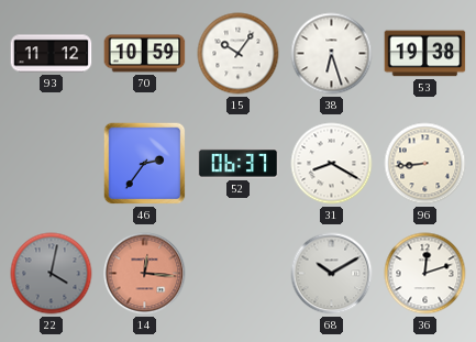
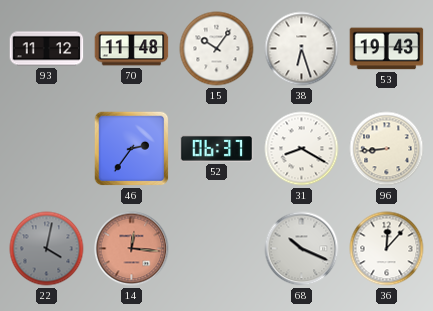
70: 10:59 -> 11:48
53: 19:38 -> 19:43
68: 10:10 -> 10:19
36: 12:12 -> 12:07
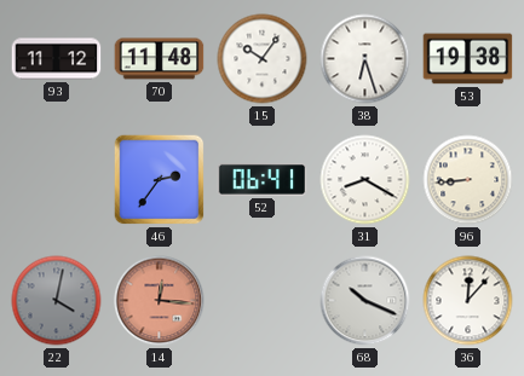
53: 19:43 -> 19:38
52: 06:37 -> 06:41
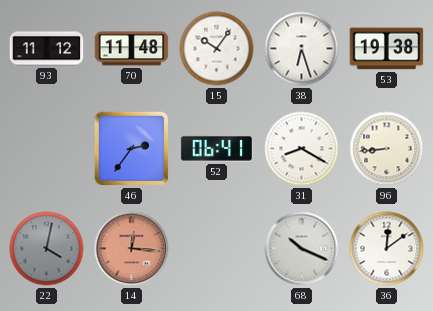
36: 12:07 -> 12:09
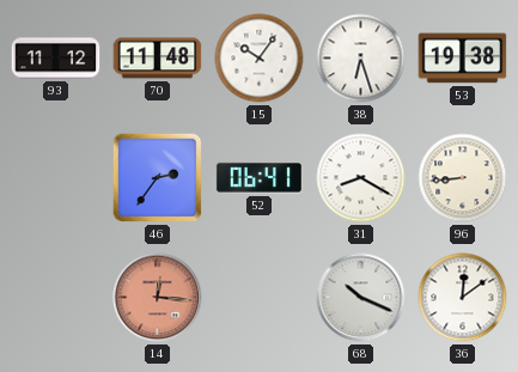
22: 4:02 -> none
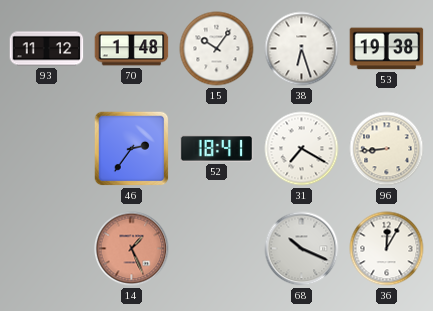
70: 11:48 -> 1:48
52: 06:41 -> 18:41
31: 8:20 -> 7:20
14: 12:16 -> 1:26
36: 12:09 -> 12:05
